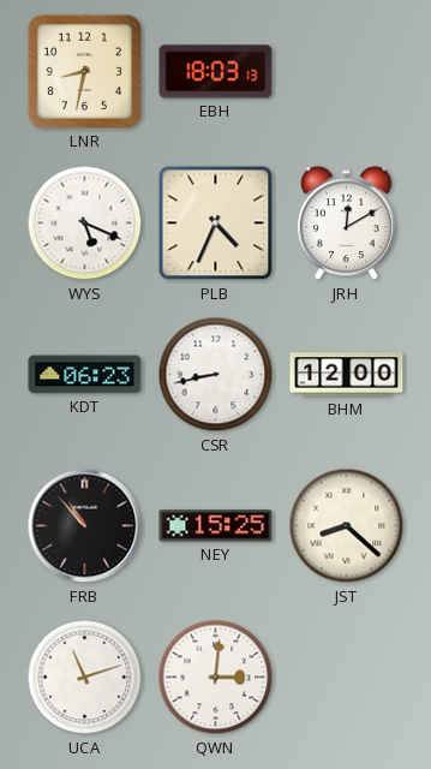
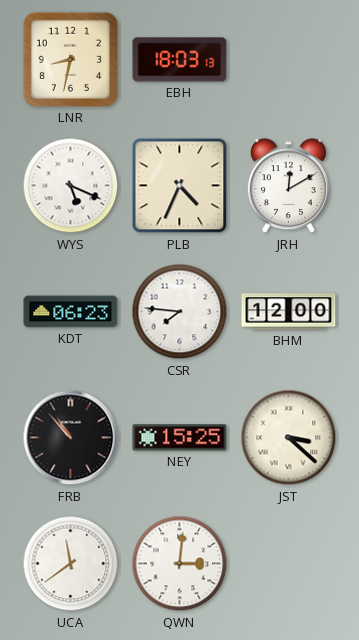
CSR: 8:43 -> 7:46
JST: 8:22 -> 3:22
UCA: 11:12 -> 11:39
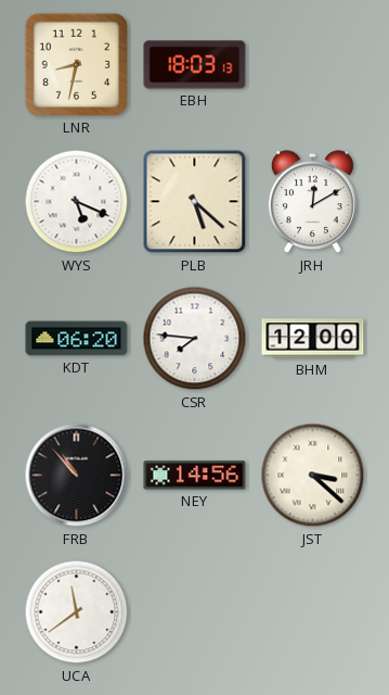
PLB: 4:34 -> 5:22
KDT: 06:23 -> 06:20
NEY: 15:25 -> 14:56
QWN: 3:01 -> none
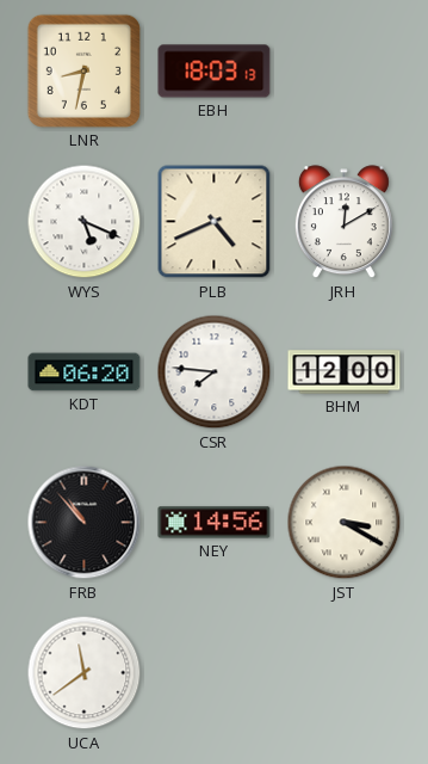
PLB: 5:22 -> 4:41
JST: 3:22 -> 3:20
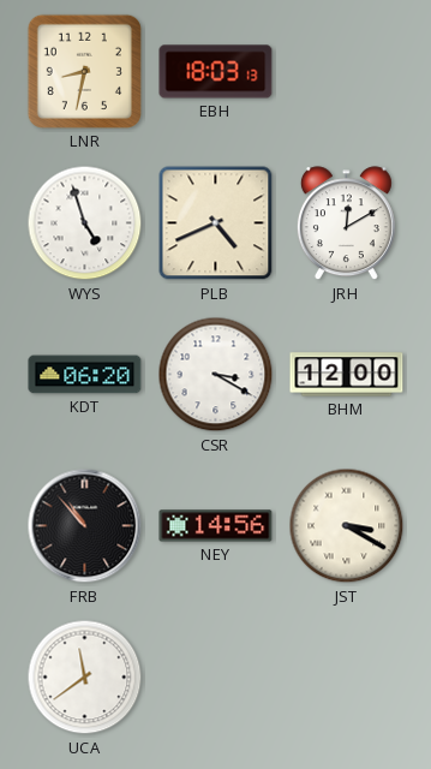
WYS: 5:19 -> 4:57
CSR: 7:46 -> 3:20
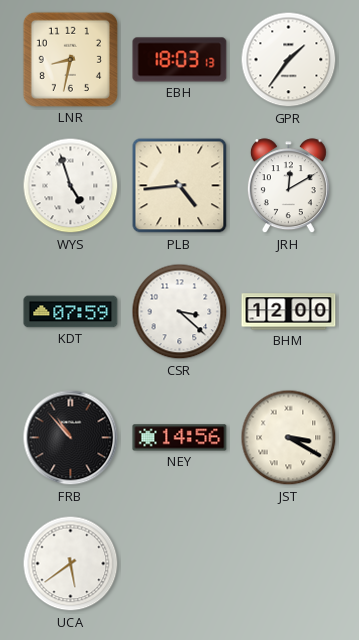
GPR: none -> 1:36
PLB: 4:41 -> 4:44
KDT: 06:20 -> 07:59
CSR: 3:20 -> 3:22
UCA: 11:39 -> 5:39
